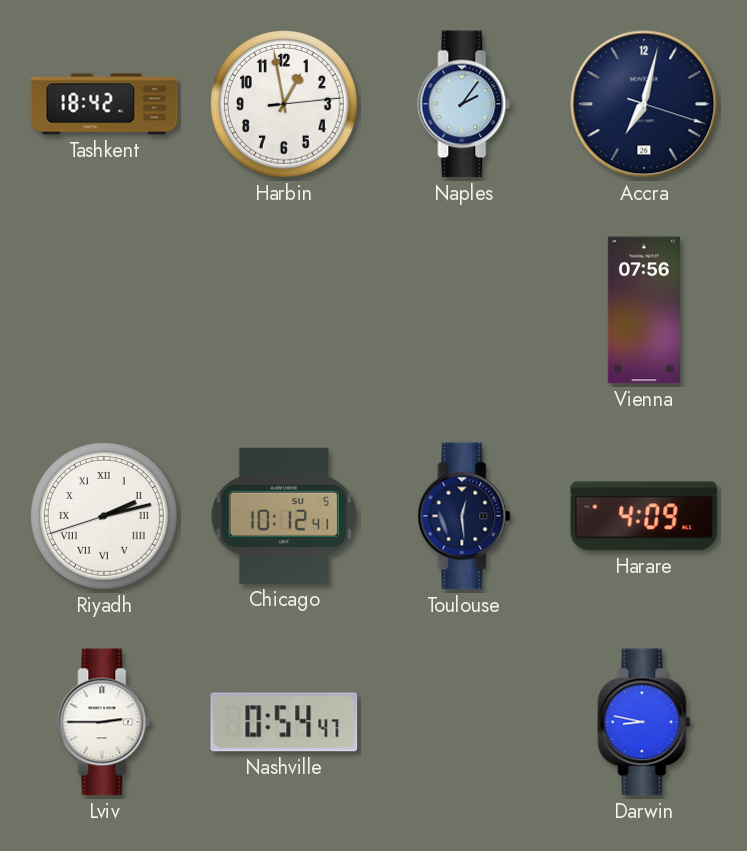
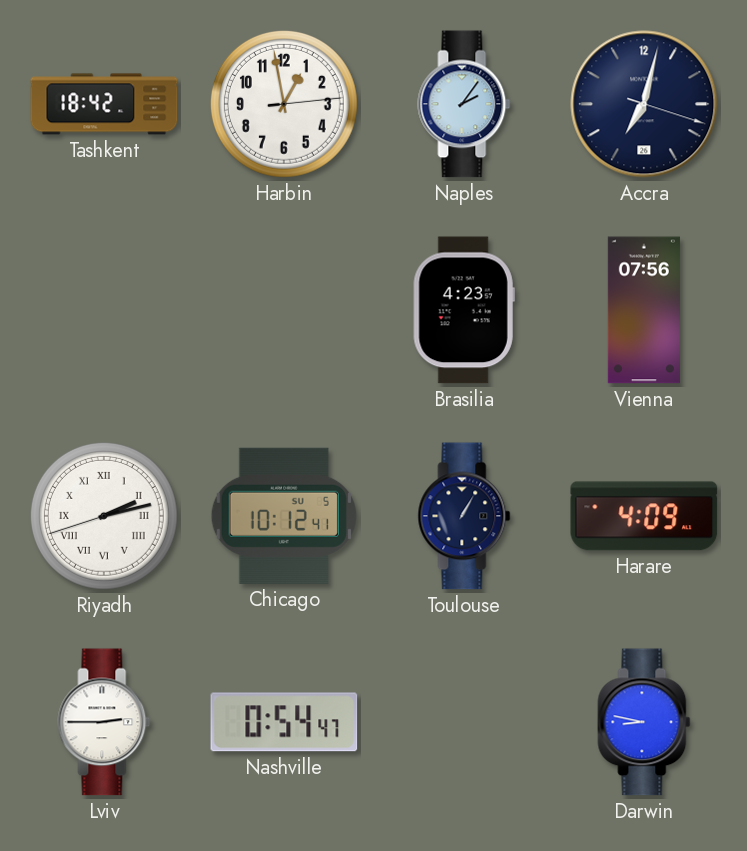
Brasilia: none -> 4:23
Toulouse: 12:29 -> 1:05
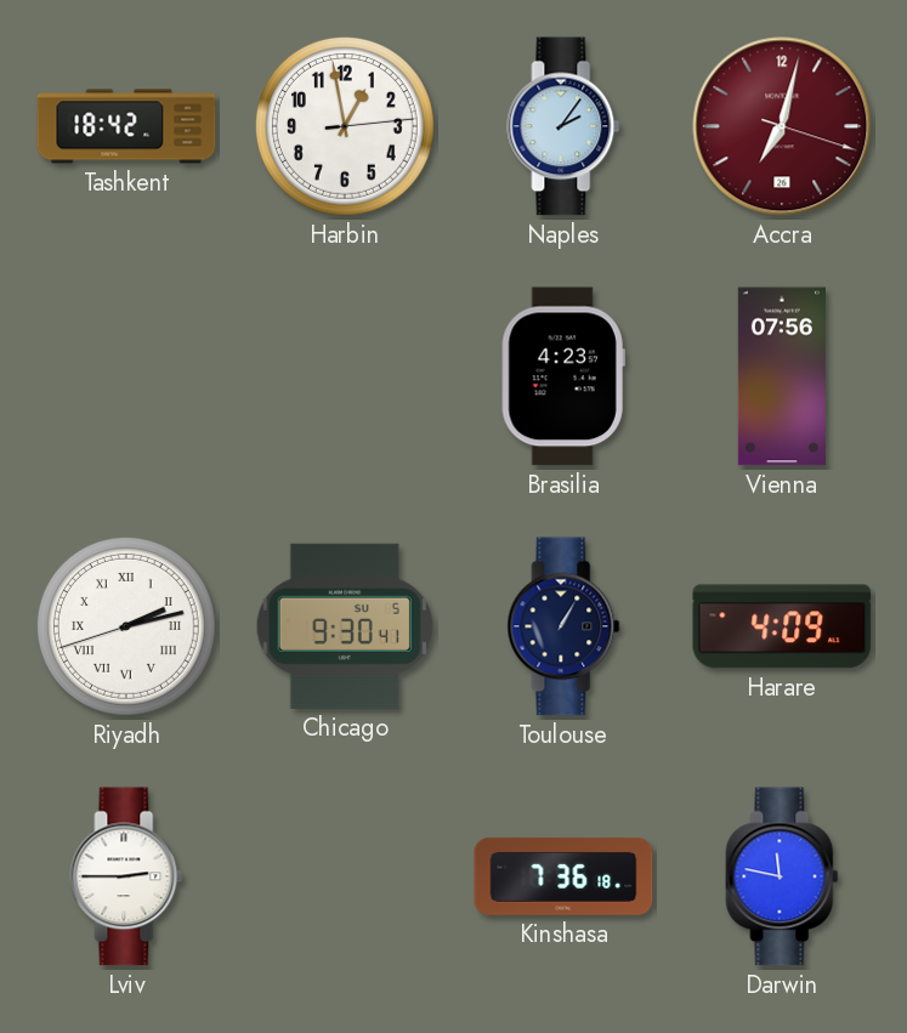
Accra dial: navy -> burgundy
Chicago: 10:12 -> 9:30
Nashville: 0:54 -> none
Kinshasa: none -> 7:36
Darwin: 8:47 -> 11:47
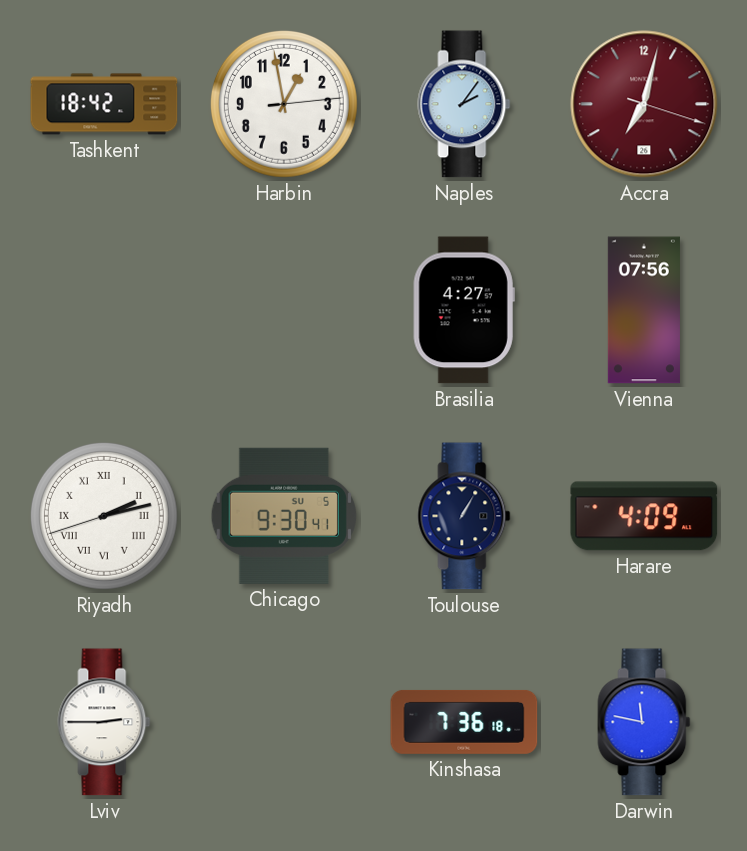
Brasilia: 4:23 -> 4:27
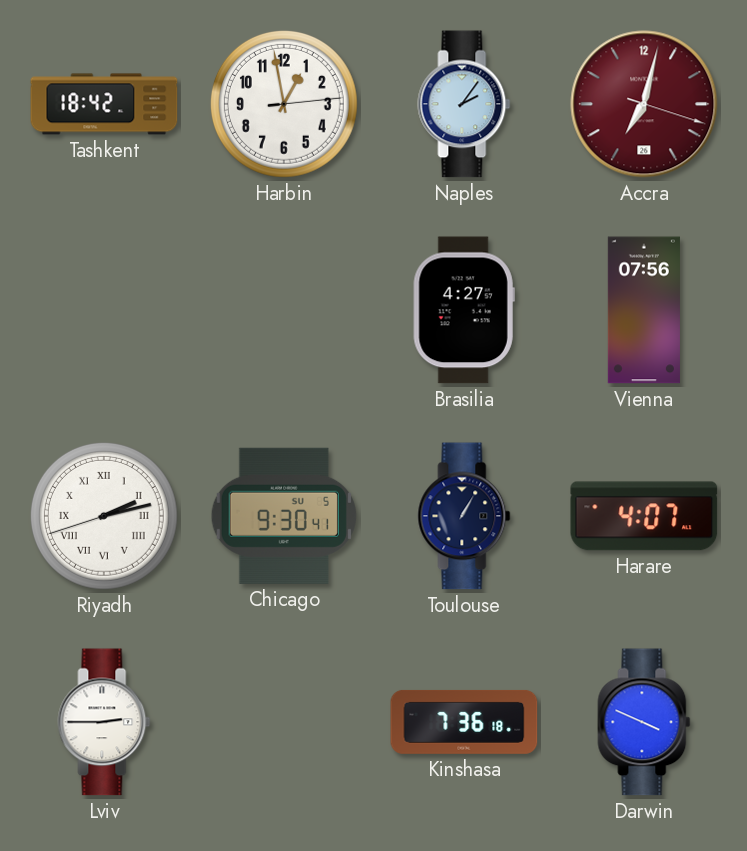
Harare: 4:09 -> 4:07
Darwin: 11:47 -> 3:49
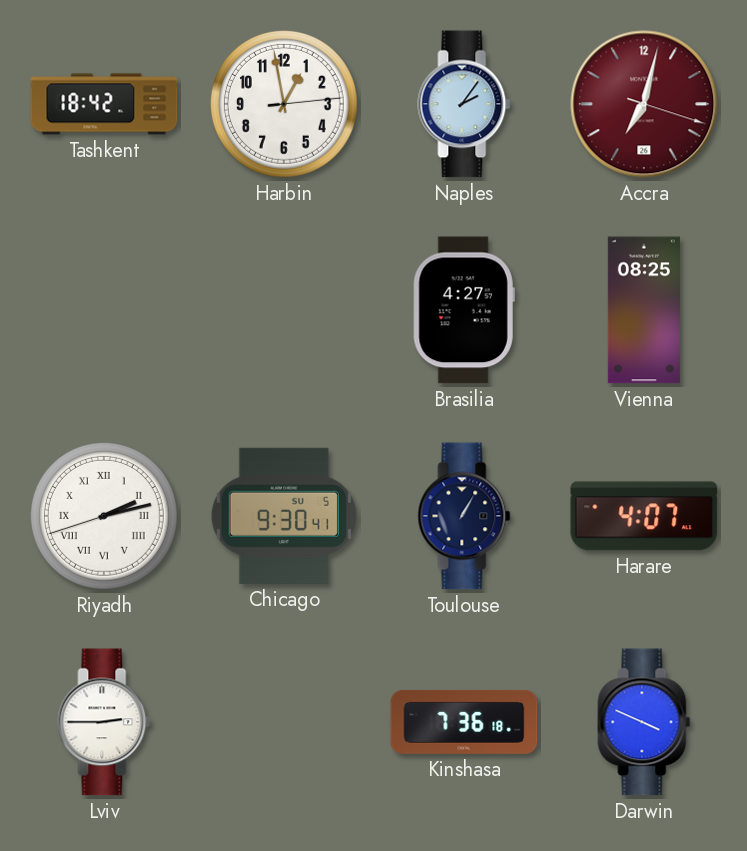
Vienna: 07:56 -> 08:25
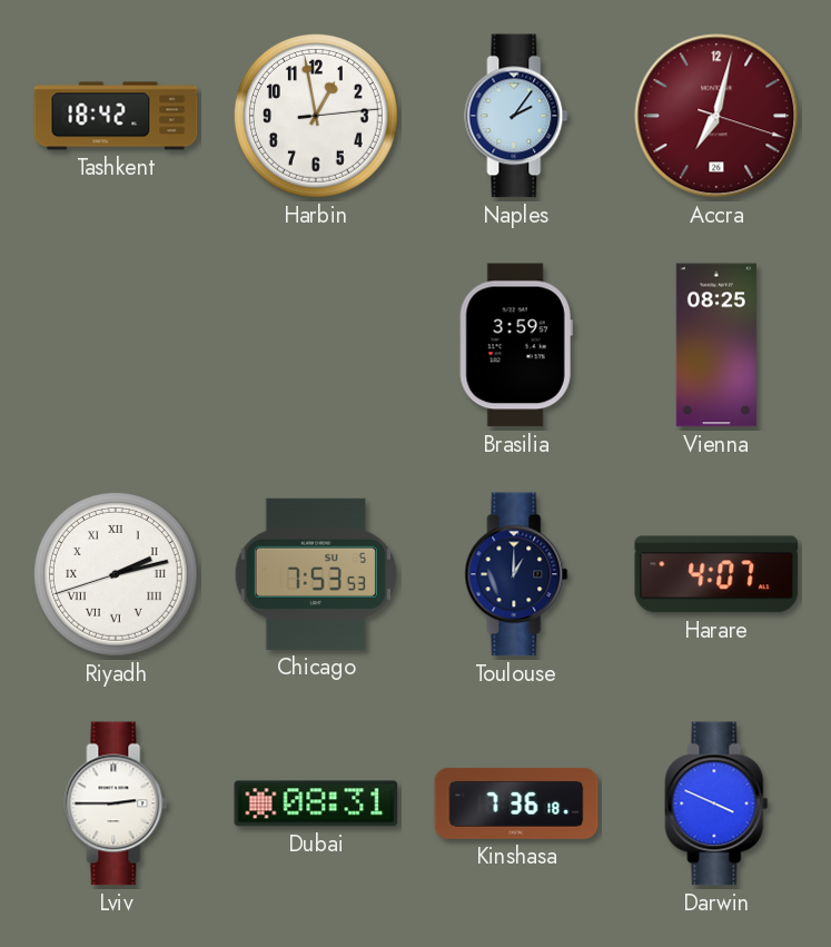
Brasilia: 4:27 -> 3:59
Chicago: 9:30 -> 7:53
Toulouse: 1:05 -> 1:00
Dubai: none -> 08:31
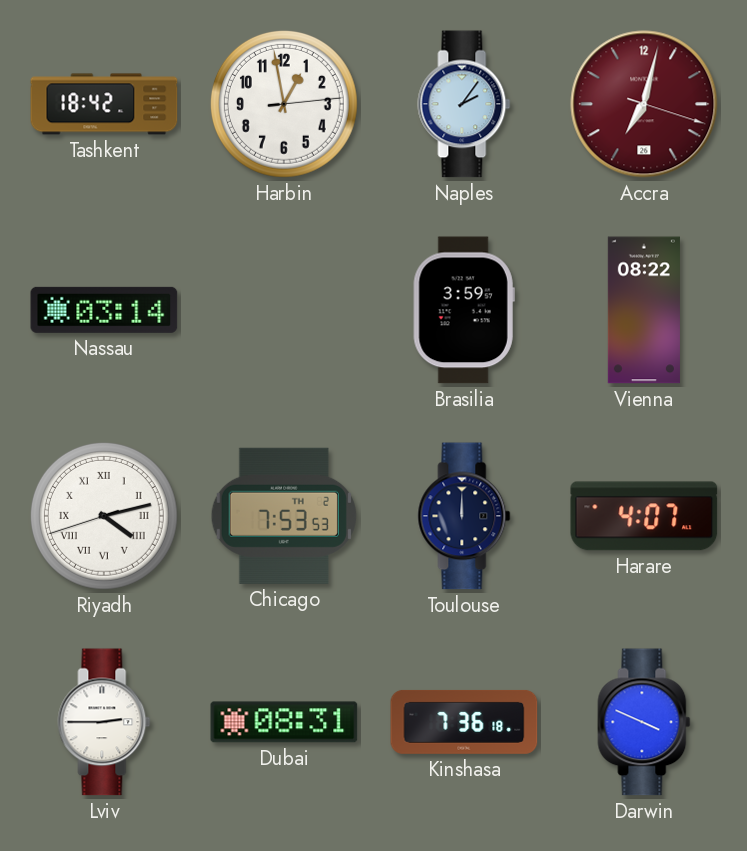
Nassau: none -> 03:14
Vienna: 08:25 -> 08:22
Riyadh: 2:12 -> 4:12
Chicago date: SU 5 -> TH 2
Toulouse: 1:00 -> 12:00
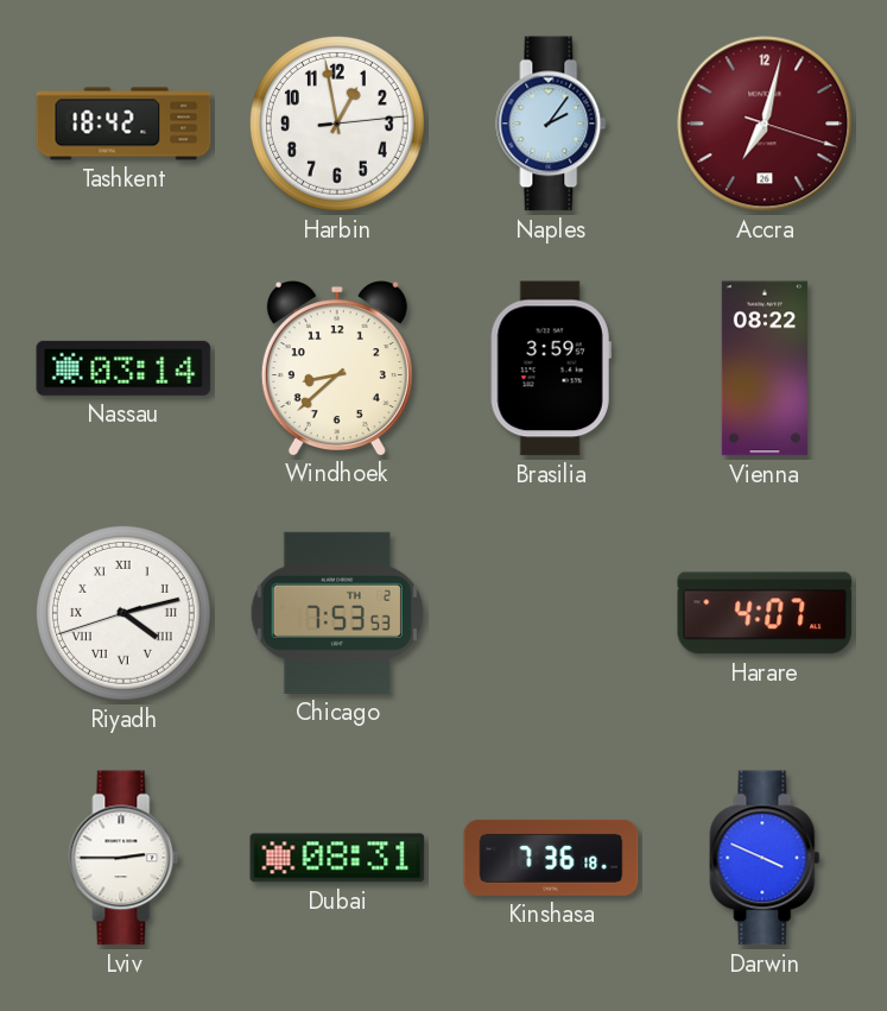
Windhoek: none -> 8:38
Toulouse: 12:00 -> none
